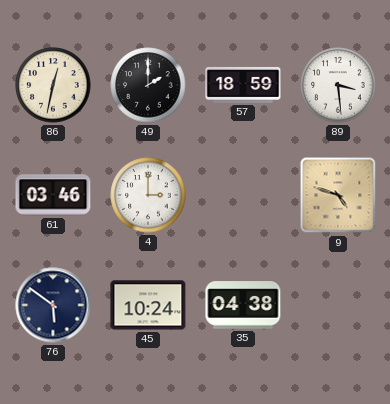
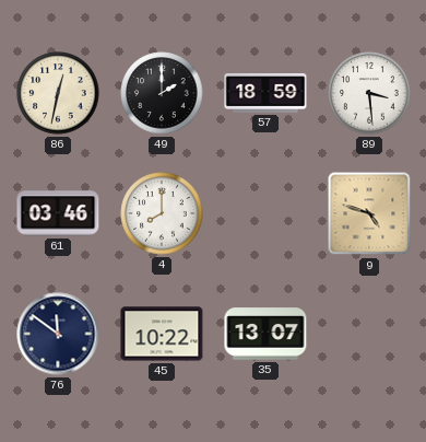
4: 3:00 -> 8:00
76: 5:51 -> 11:51
45: 10:24 -> 10:22
35: 04:38 -> 13:07
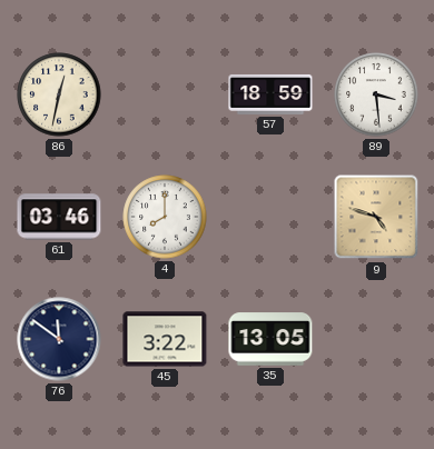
49: 2:00 -> none
45: 10:22 -> 3:22
35: 13:07 -> 13:05
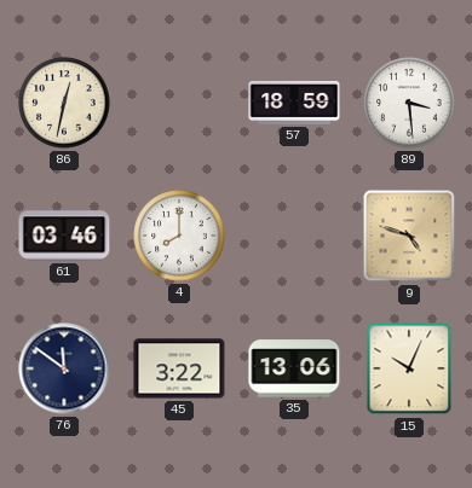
35: 13:05 -> 13:06
15: none -> 10:04
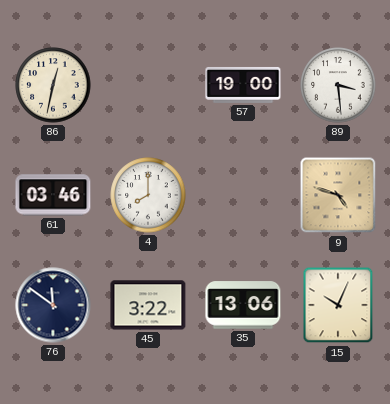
57: 18:59 -> 19:00
